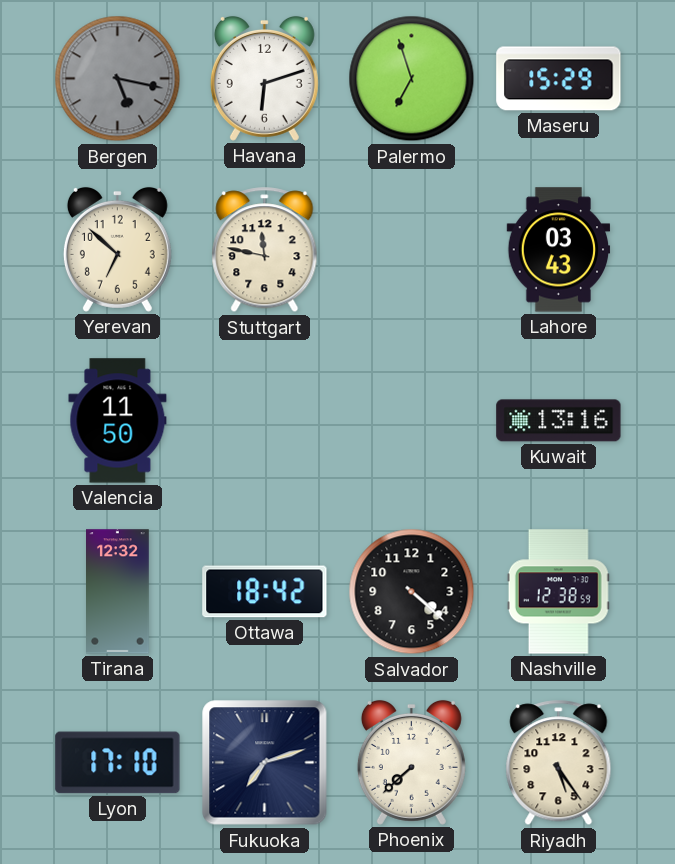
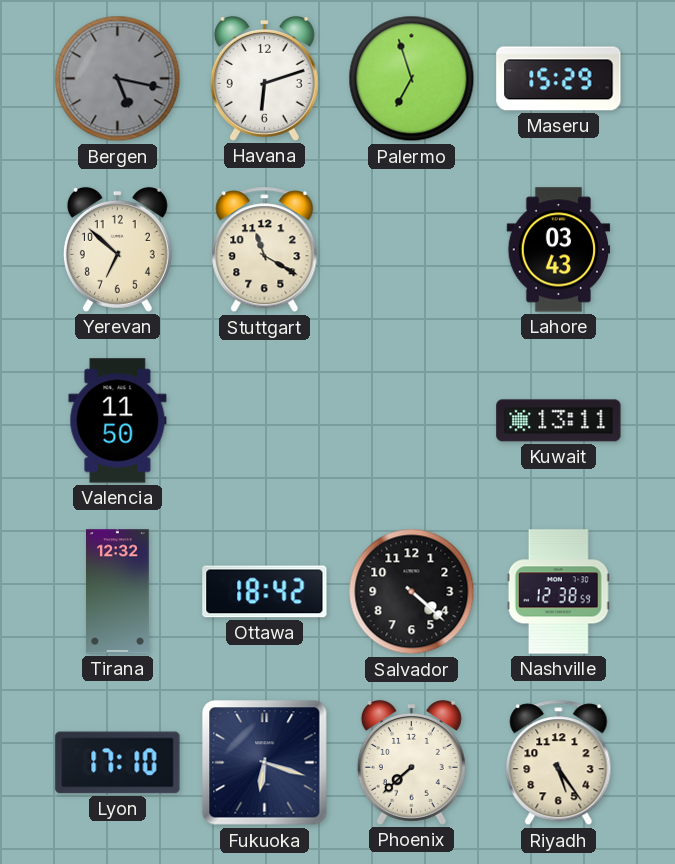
Stuttgart: 11:47 -> 11:20
Kuwait: 13:16 -> 13:11
Fukuoka: 7:12 -> 6:18
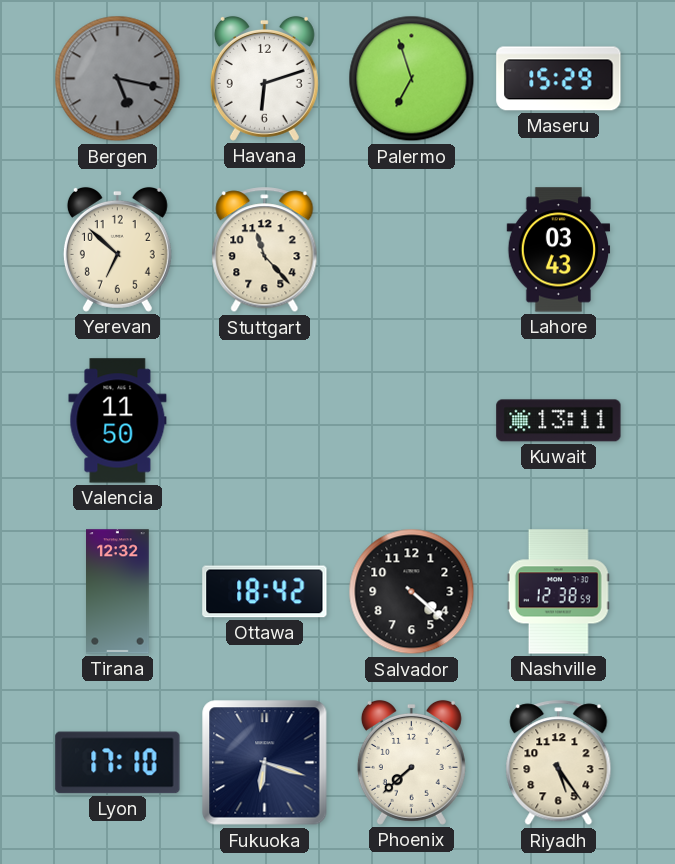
Stuttgart: 11:20 -> 11:23
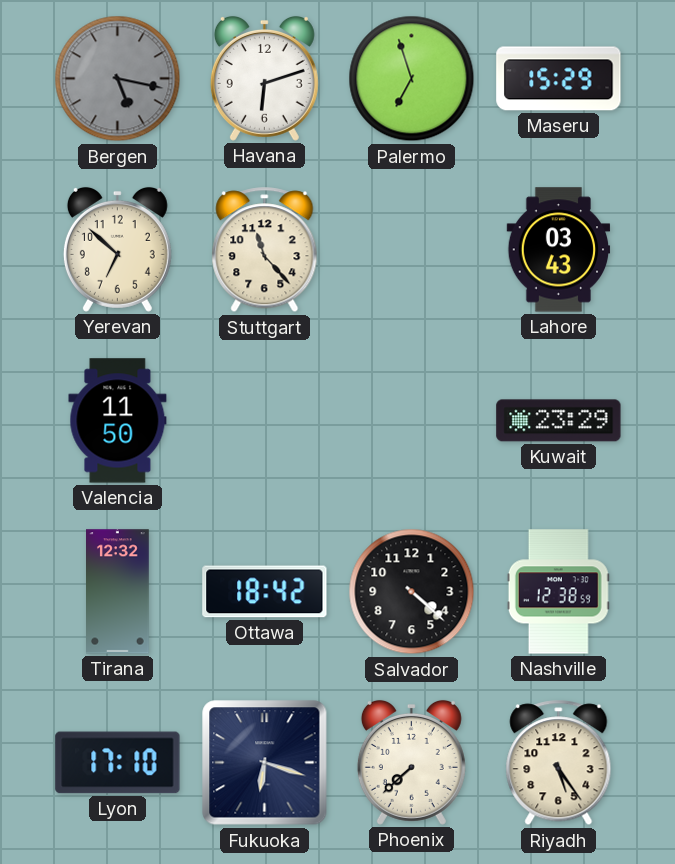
Kuwait: 13:11 -> 23:29
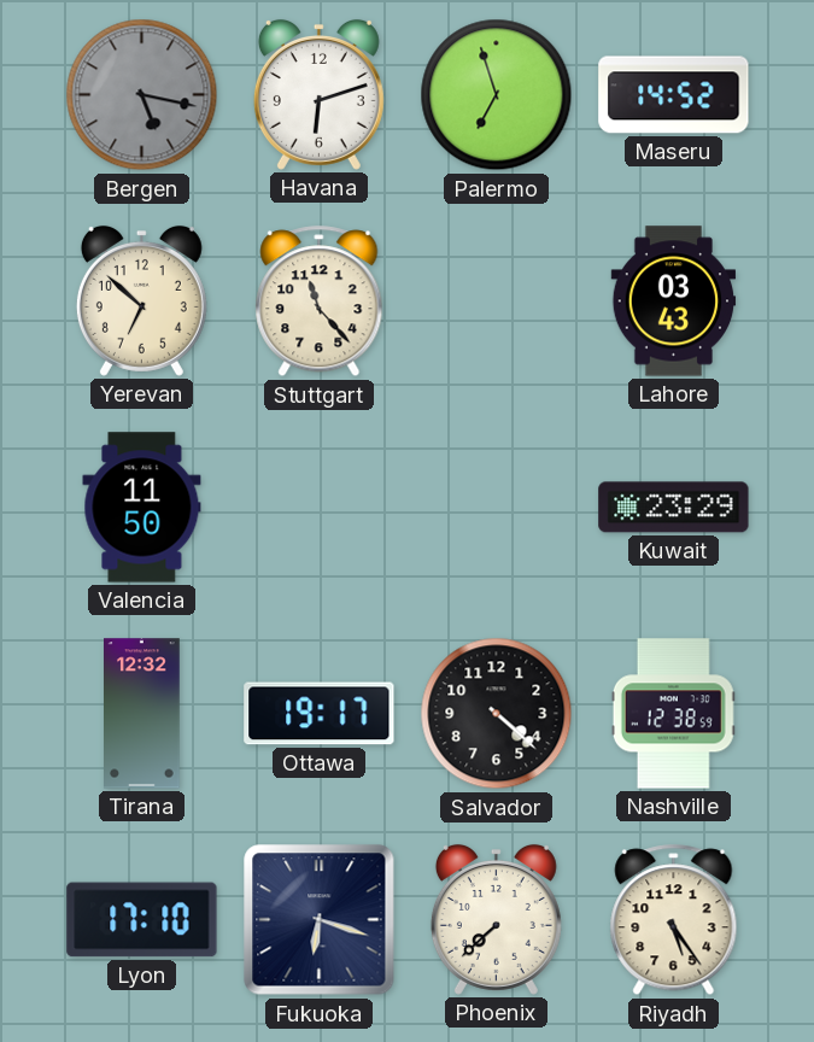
Maseru: 15:29 -> 14:52
Ottawa: 18:42 -> 19:17
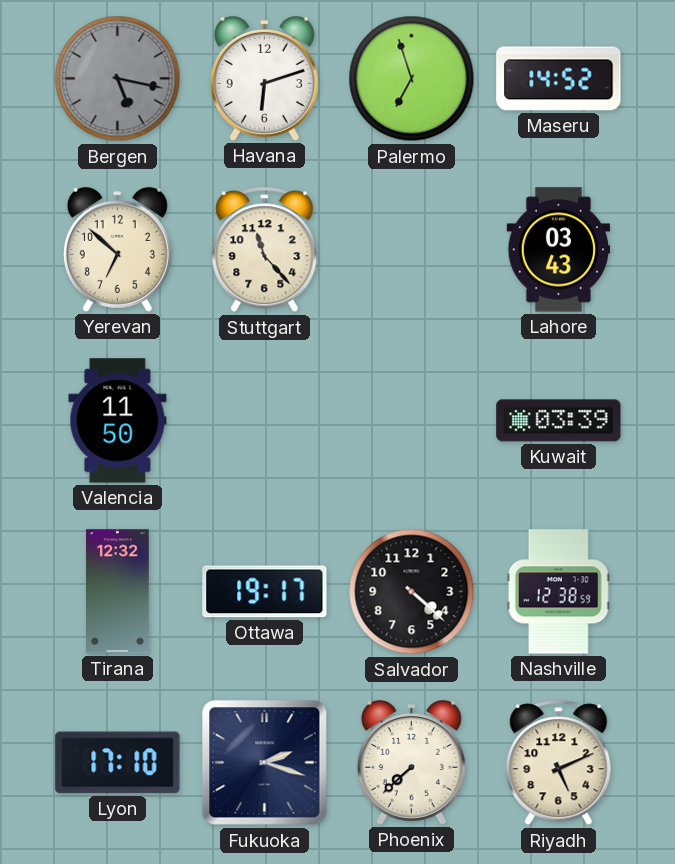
Kuwait: 23:29 -> 03:39
Fukuoka: 6:18 -> 2:18
Riyadh: 5:24 -> 5:11
